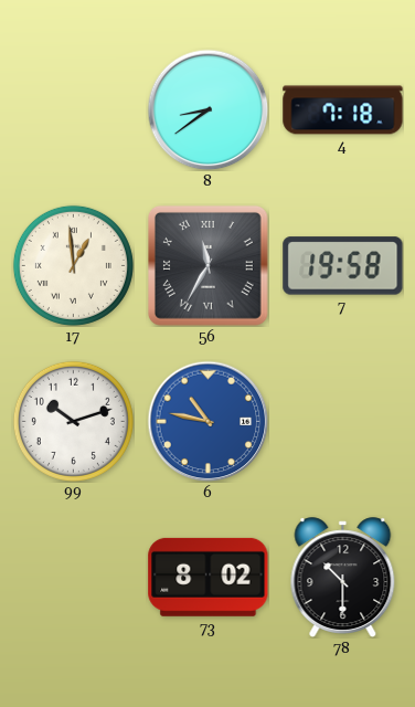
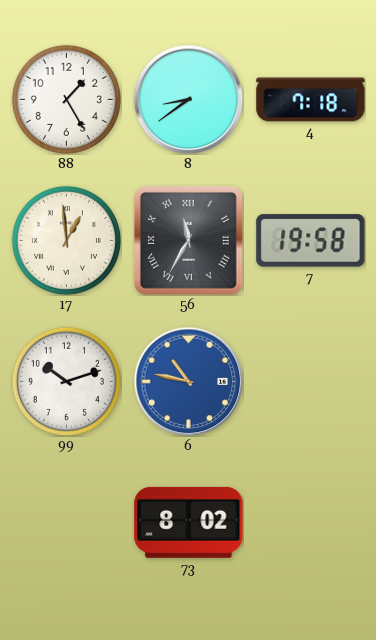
88: none -> 1:25
78: 10:30 -> none
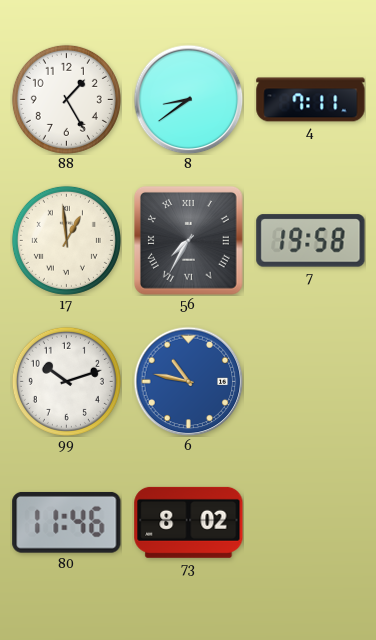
4: 7:18 -> 7:11
56: 11:35 -> 7:35
80: none -> 11:46
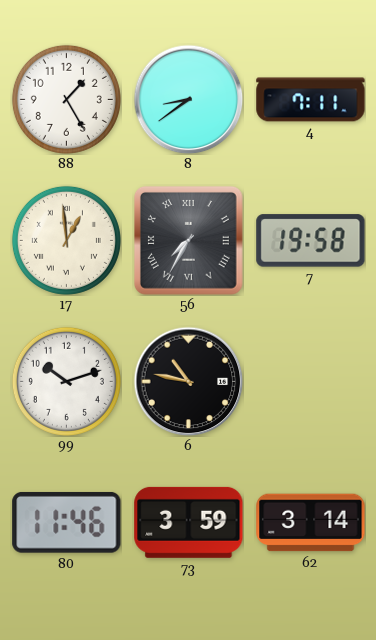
6 dial: blue -> black
73: 8:02 -> 3:59
62: none -> 3:14
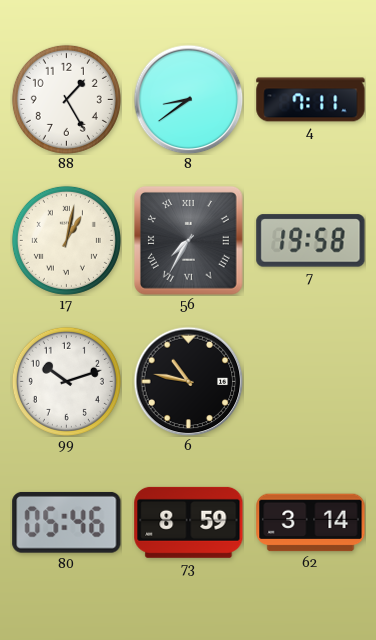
17: 12:59 -> 1:02
80: 11:46 -> 05:46
73: 3:59 -> 8:59
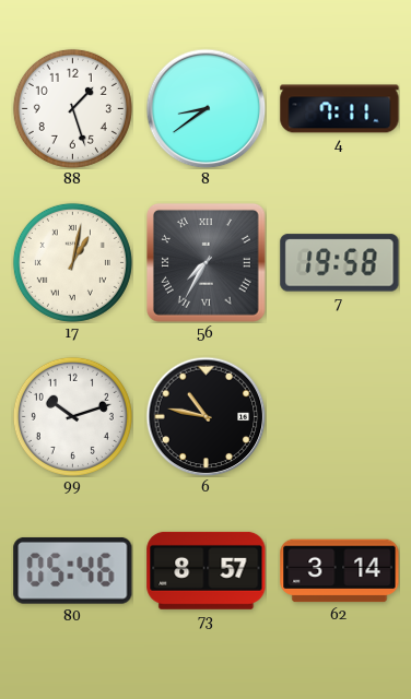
88: 1:25 -> 1:27
73: 8:59 -> 8:57
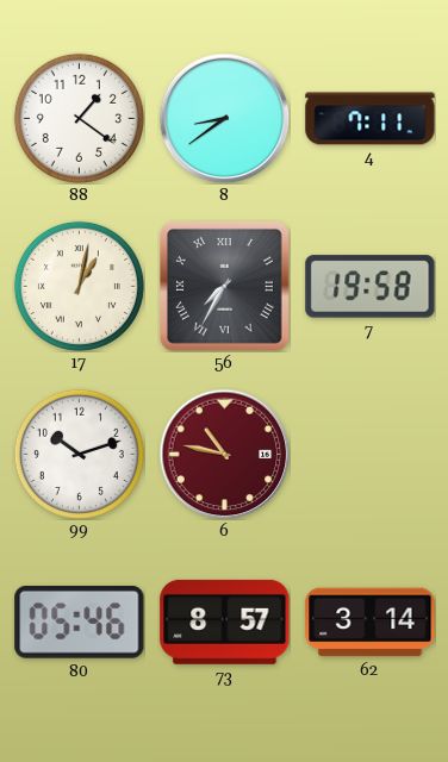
88: 1:27 -> 1:21
6 dial: black -> burgundy
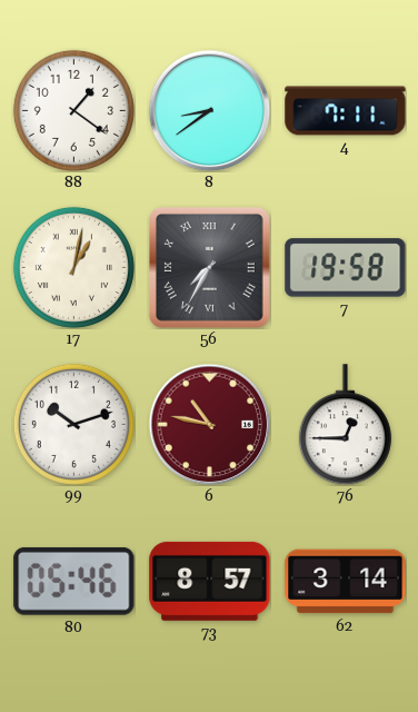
76: none -> 12:45
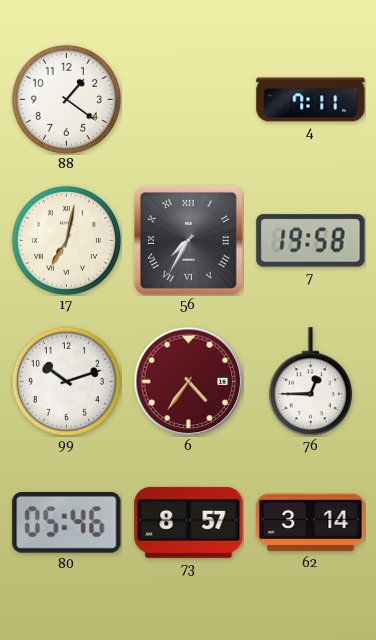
8: 8:39 -> none
17: 1:02 -> 7:02
6: 10:47 -> 4:36
